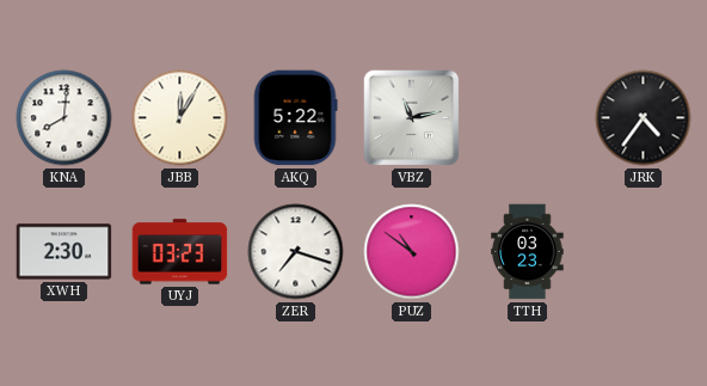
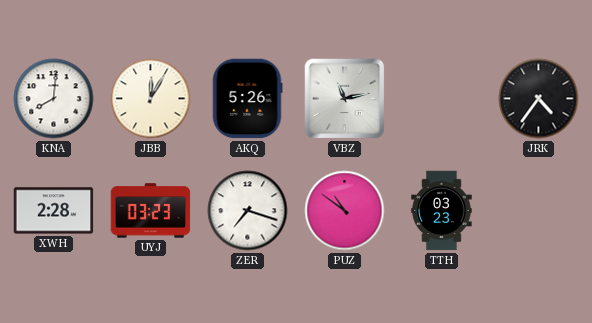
AKQ: 5:22 -> 5:26
XWH: 2:30 -> 2:28
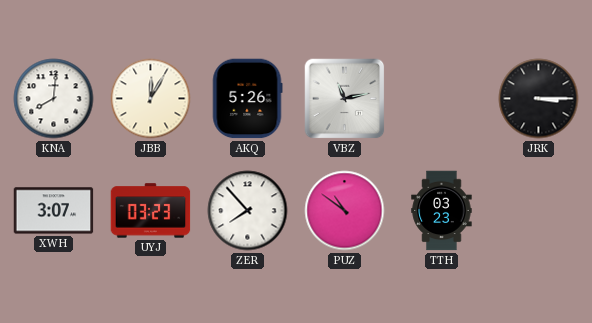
JRK: 4:36 -> 3:15
XWH: 2:28 -> 3:07
ZER: 7:18 -> 7:53
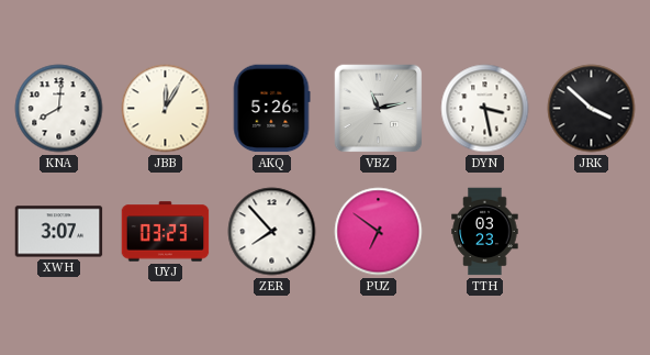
DYN: none -> 3:28
JRK: 3:15 -> 3:52
PUZ: 10:51 -> 6:51
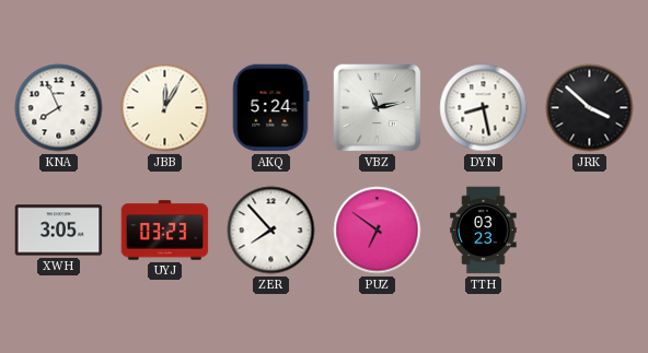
KNA: 8:01 -> 7:56
AKQ: 5:26 -> 5:24
DYN: 3:28 -> 8:28
XWH: 3:07 -> 3:05
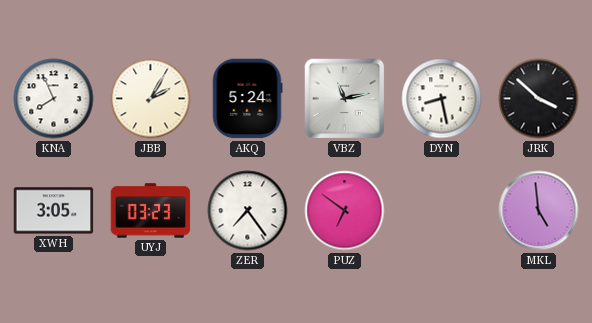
JBB: 12:05 -> 2:05
ZER: 7:53 -> 7:24
TTH: 03:23 -> none
MKL: none -> 4:59
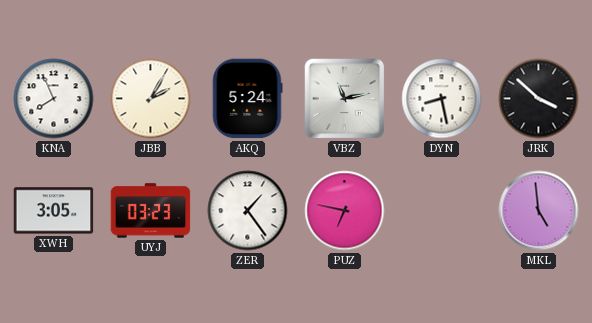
ZER: 7:24 -> 1:24
PUZ: 6:51 -> 6:47
